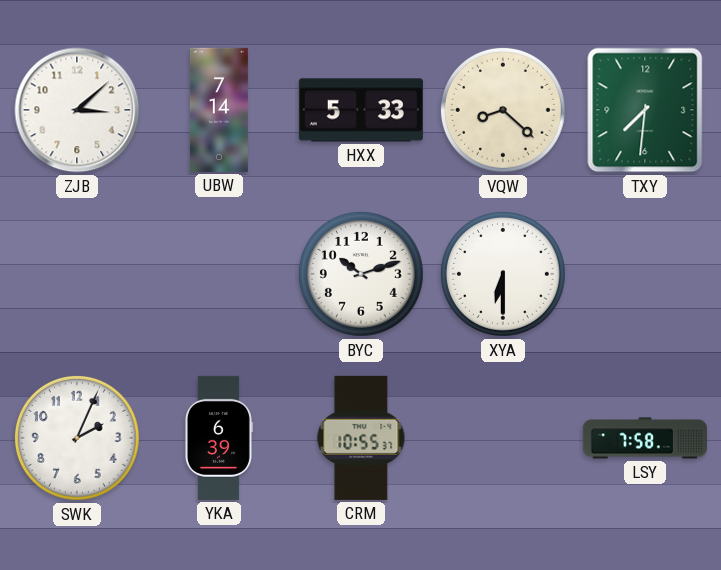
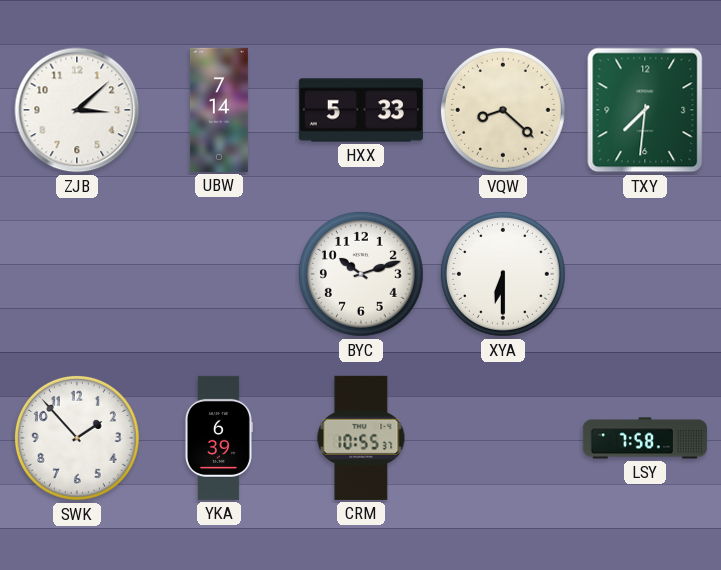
SWK: 2:04 -> 1:53
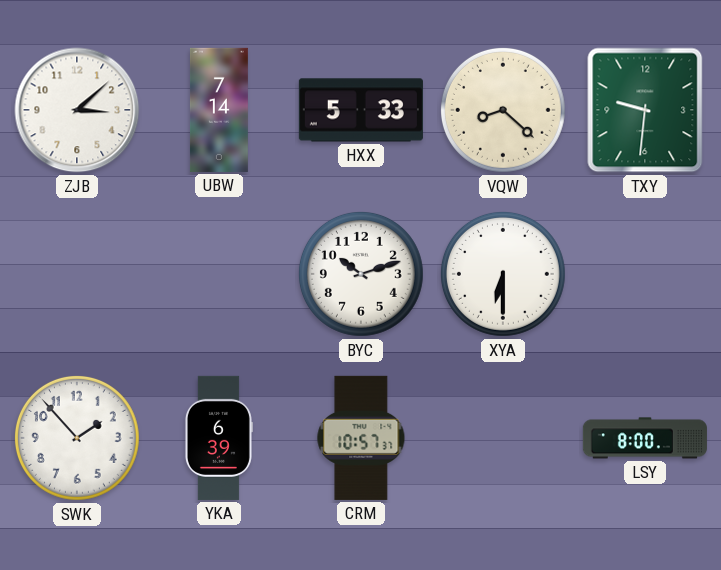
TXY: 7:31 -> 9:31
CRM: 10:55 -> 10:57
LSY: 7:58 -> 8:00
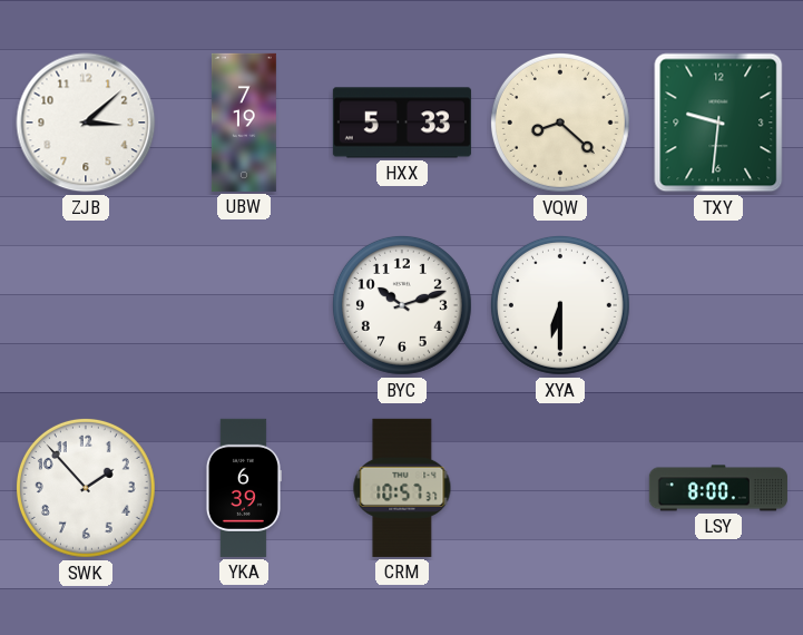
UBW: 7:14 -> 7:19
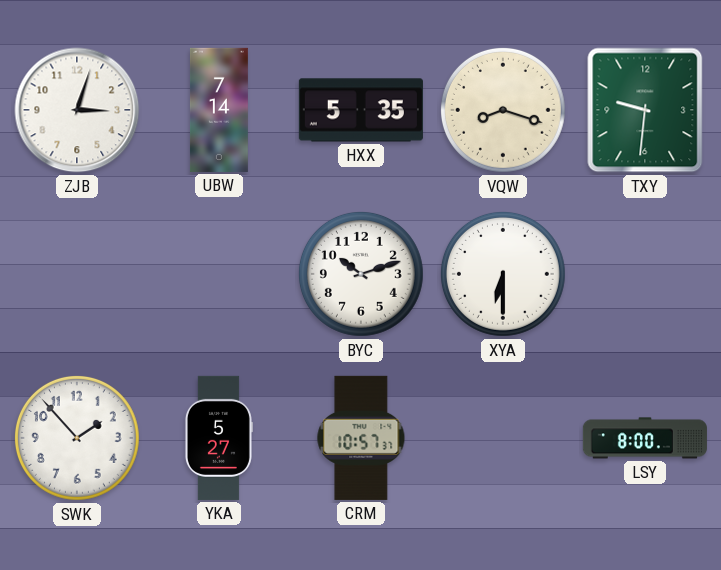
ZJB: 3:08 -> 3:03
UBW: 7:19 -> 7:14
HXX: 5:33 -> 5:35
VQW: 8:22 -> 8:18
YKA: 6:39 -> 5:27
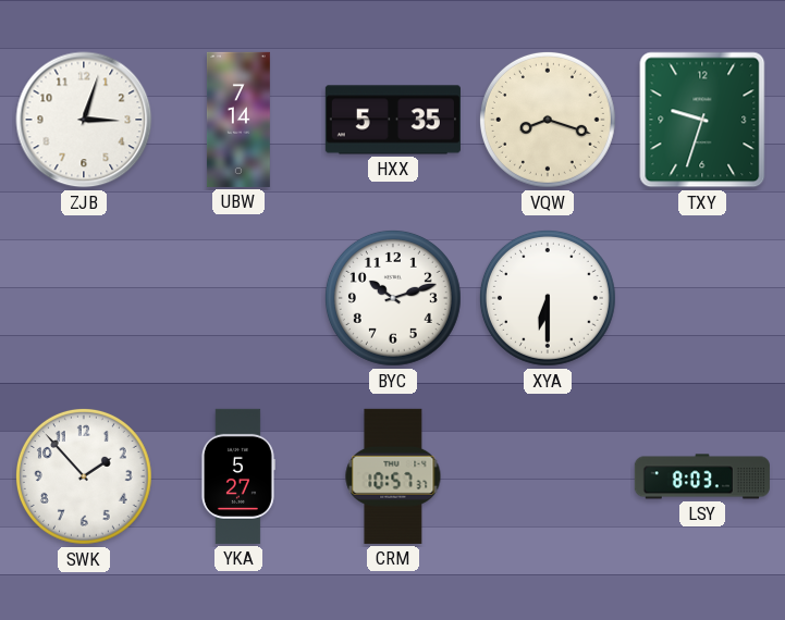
TXY: 9:31 -> 9:33
LSY: 8:00 -> 8:03
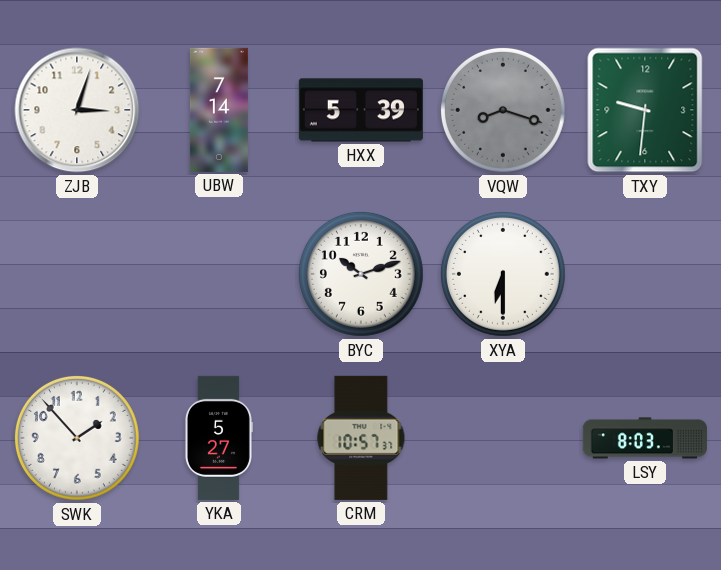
HXX: 5:35 -> 5:39
VQW dial: cream -> grey
TXY: 9:33 -> 9:31
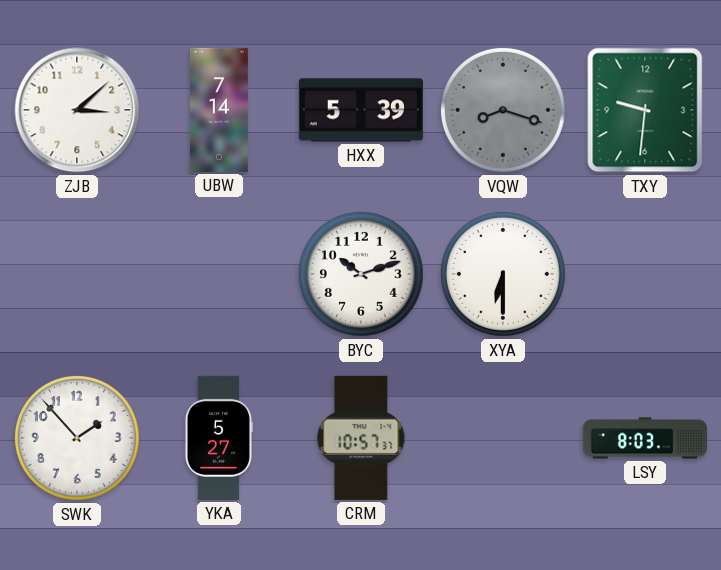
ZJB: 3:03 -> 3:08
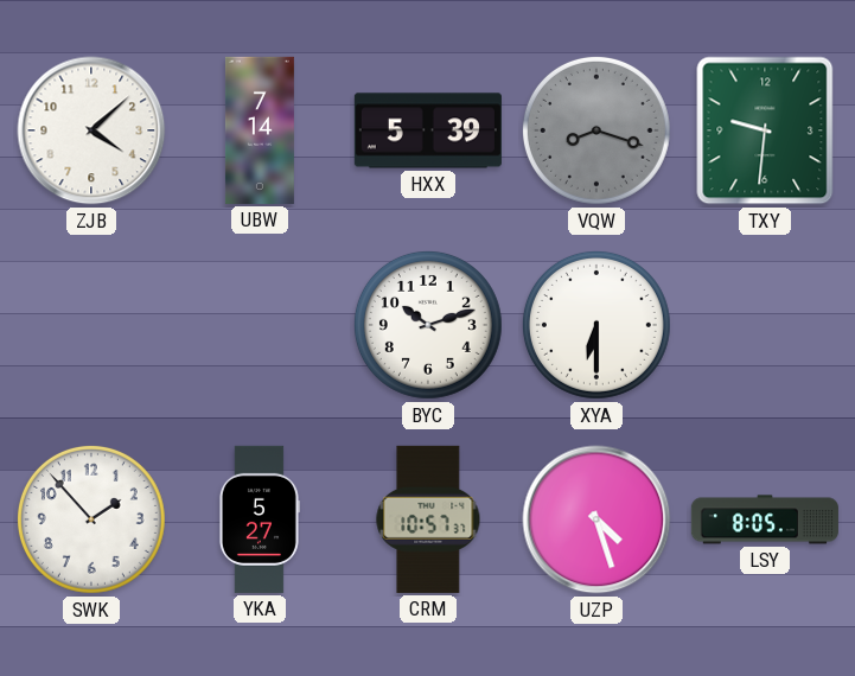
ZJB: 3:08 -> 4:08
UZP: none -> 4:27
LSY: 8:03 -> 8:05
